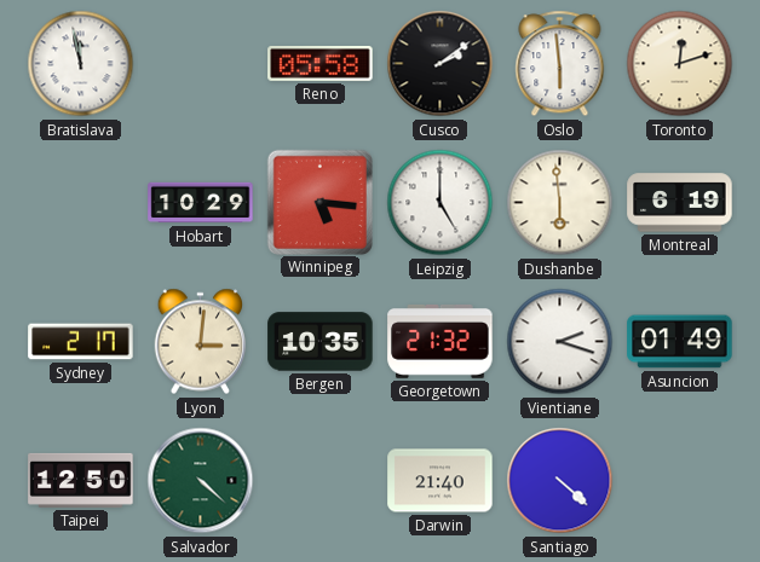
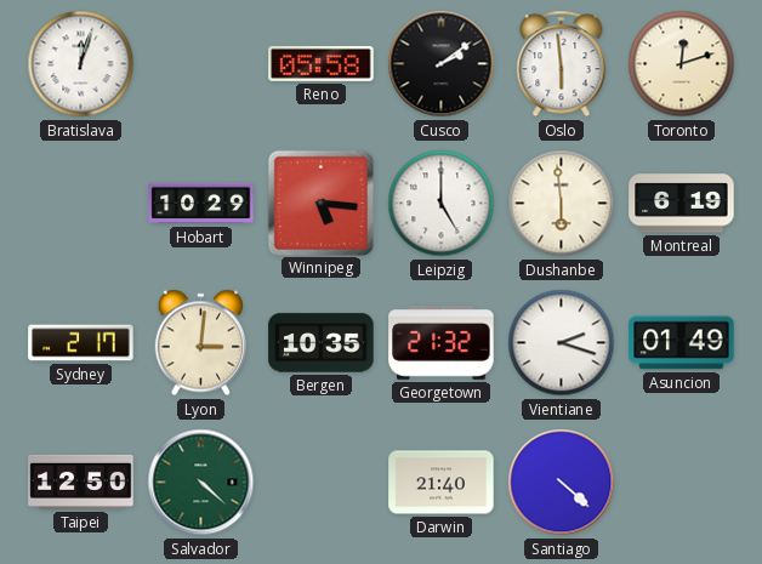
Bratislava: 11:58 -> 12:03
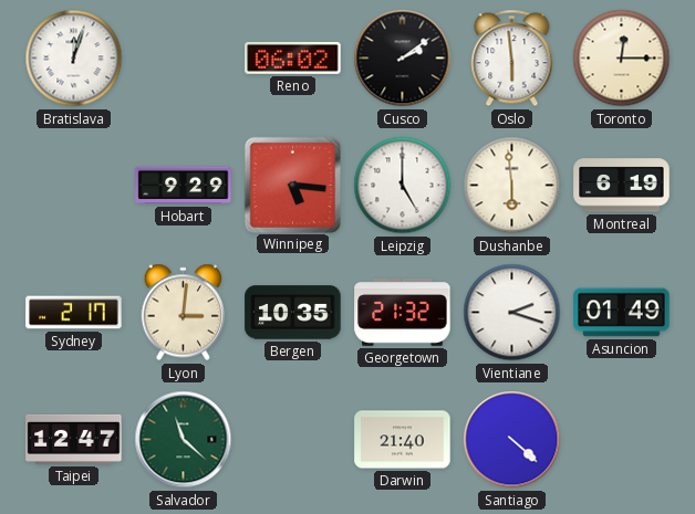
Reno: 05:58 -> 06:02
Toronto: 12:12 -> 12:15
Hobart: 10:29 -> 9:29
Taipei: 12:50 -> 12:47
Salvador: 4:22 -> 11:22
